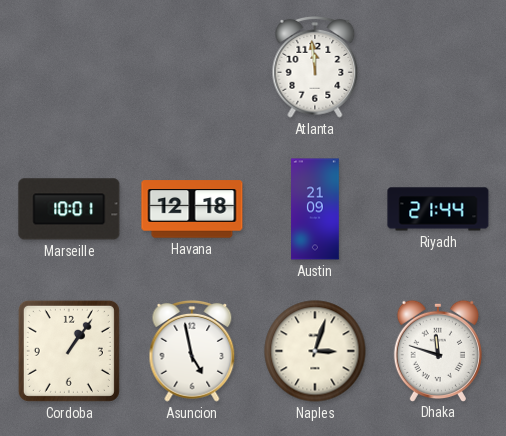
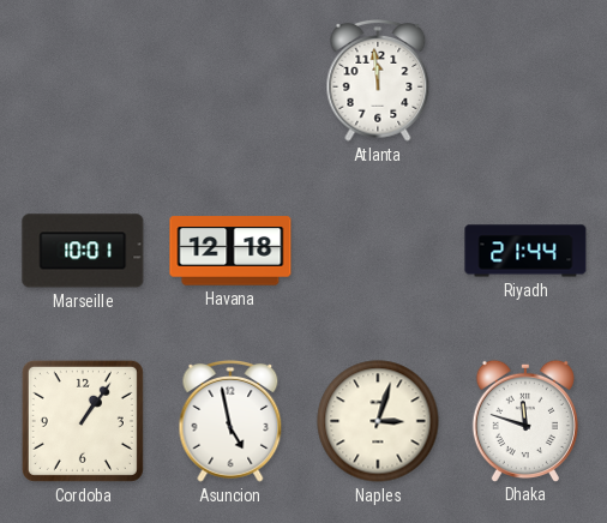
Austin: 21:09 -> none
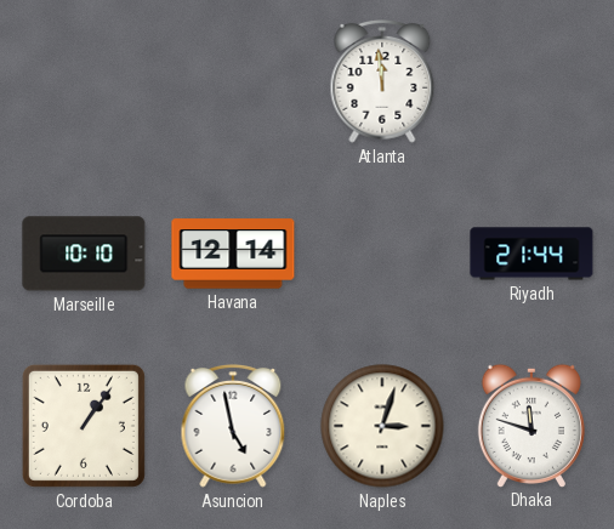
Marseille: 10:01 -> 10:10
Havana: 12:18 -> 12:14
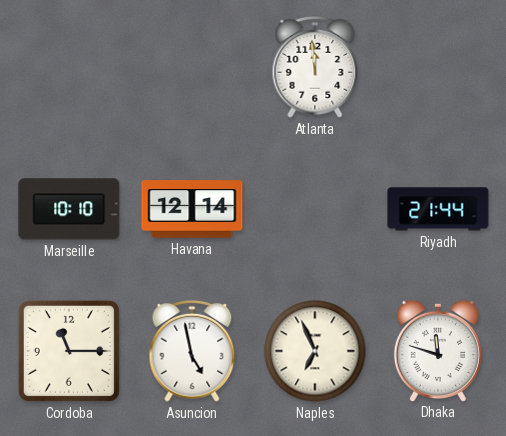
Cordoba: 1:06 -> 11:15
Naples: 3:03 -> 6:56
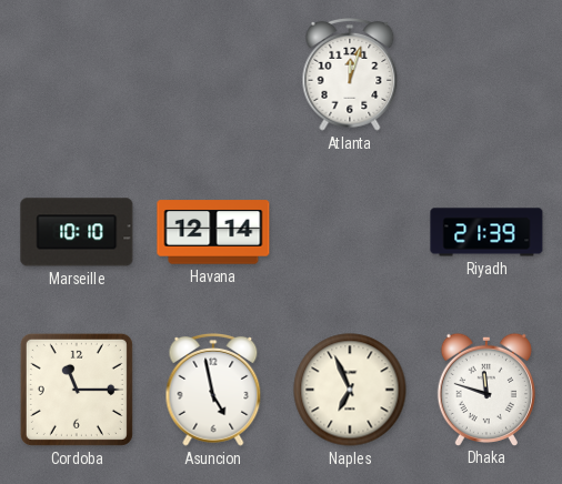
Atlanta: 11:59 -> 12:03
Riyadh: 21:44 -> 21:39
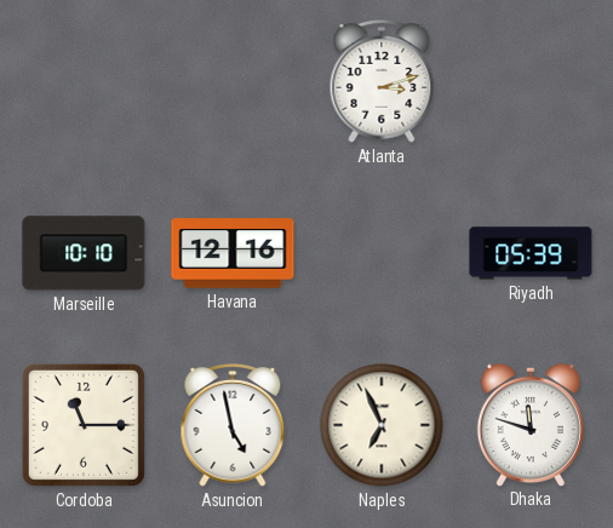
Atlanta: 12:03 -> 3:12
Havana: 12:14 -> 12:16
Riyadh: 21:39 -> 05:39
